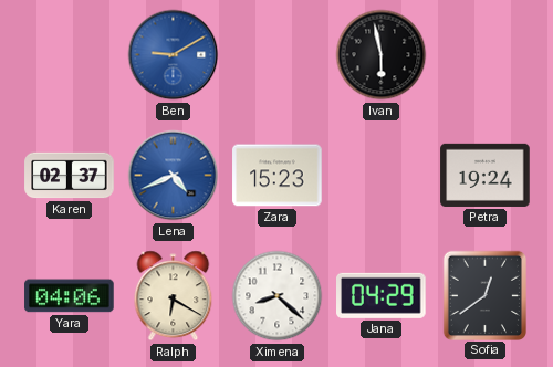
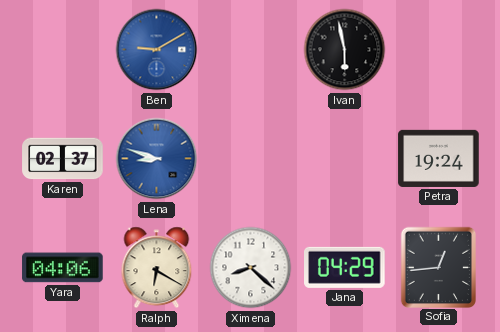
Lena: 4:41 -> 8:48
Zara: 15:23 -> none
Sofia: 12:39 -> 12:44
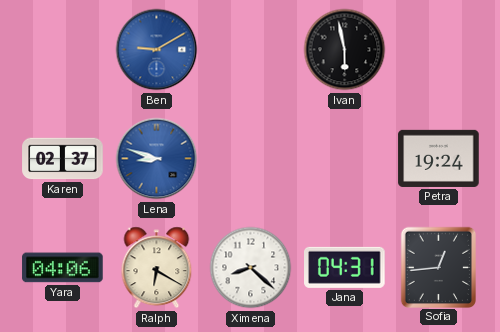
Jana: 04:29 -> 04:31
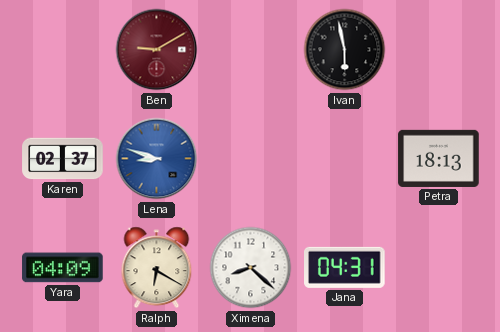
Ben dial: blue -> burgundy
Petra: 19:24 -> 18:13
Yara: 04:06 -> 04:09
Sofia: 12:44 -> none
